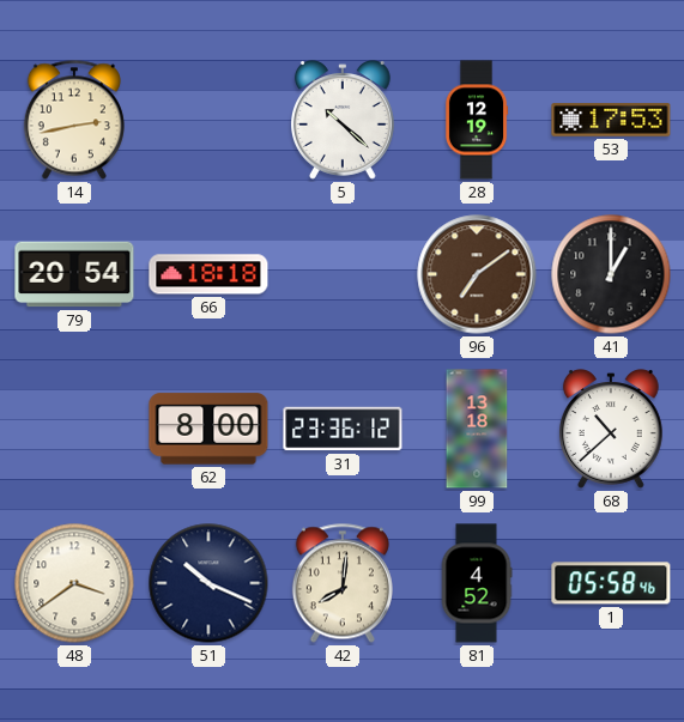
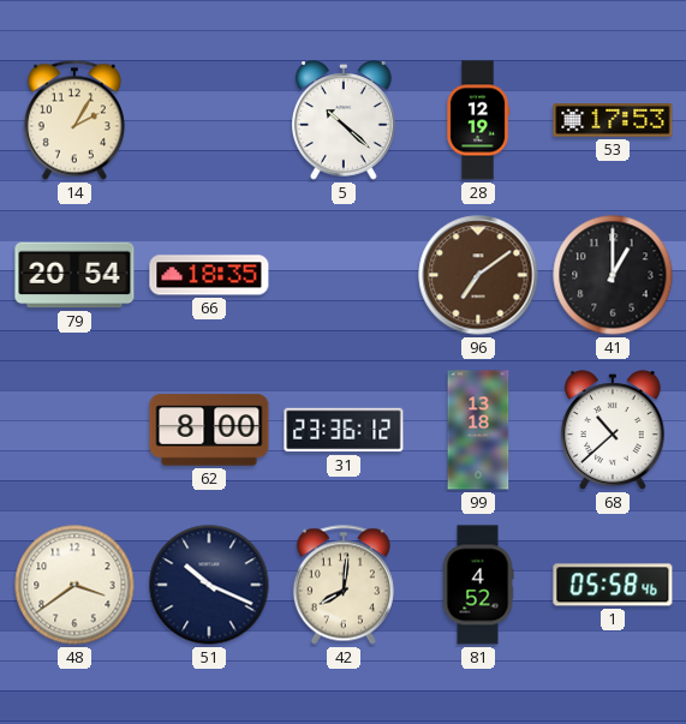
14: 2:43 -> 2:05
66: 18:18 -> 18:35
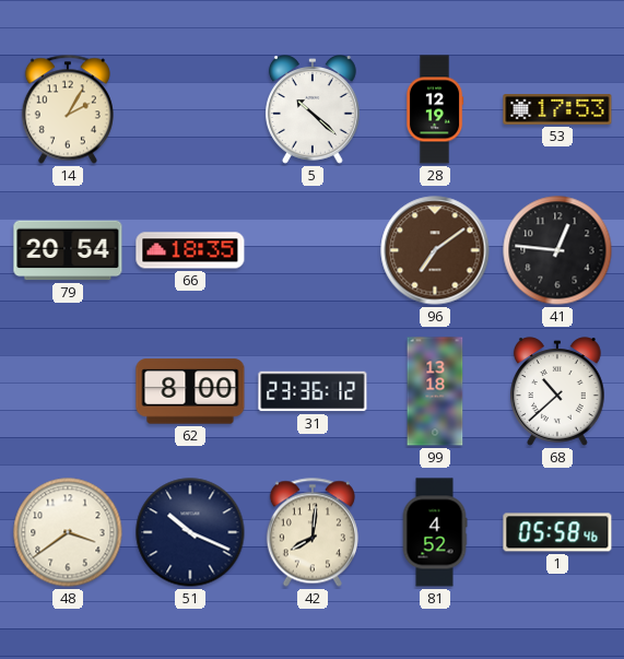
41: 1:00 -> 12:46
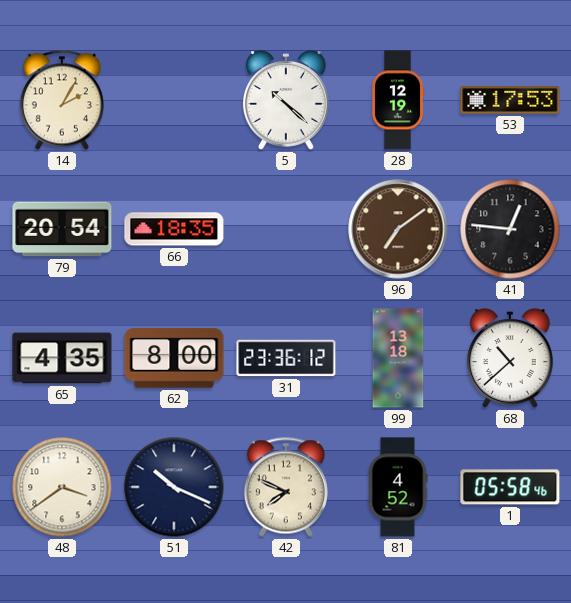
65: none -> 4:35
42: 8:01 -> 7:49
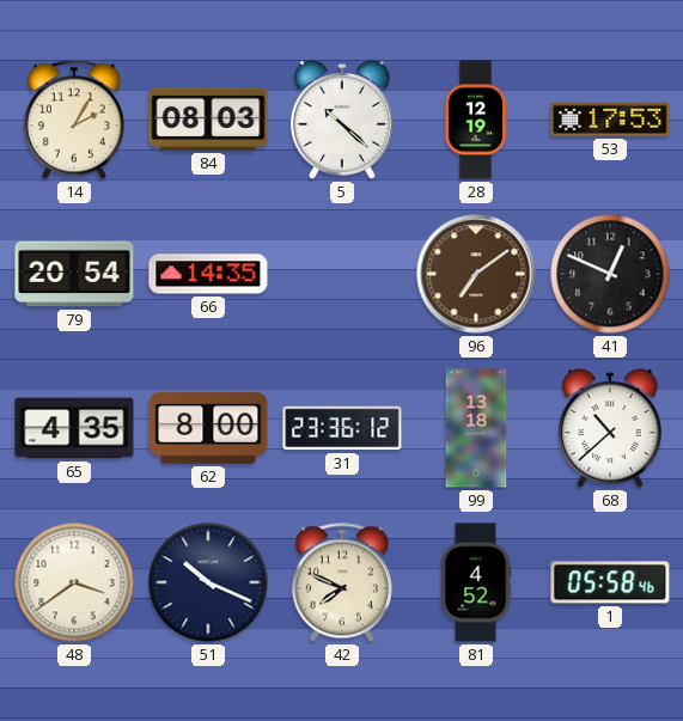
84: none -> 08:03
66: 18:35 -> 14:35
41: 12:46 -> 12:49
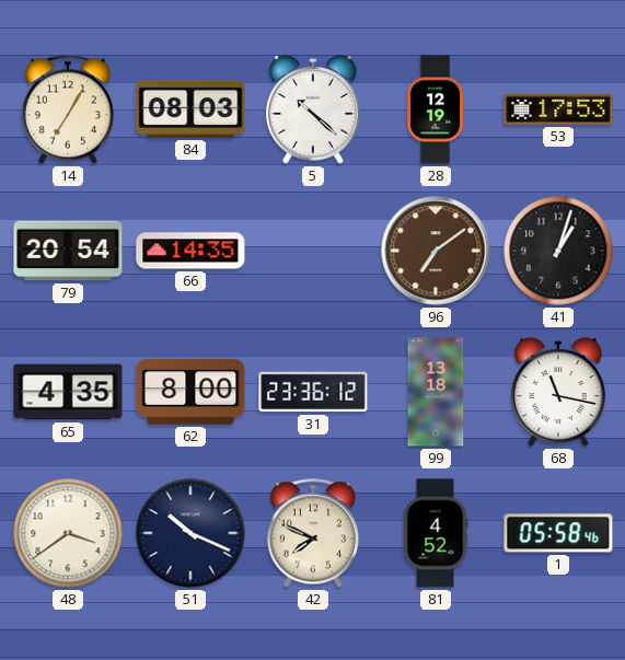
14: 2:05 -> 7:05
41: 12:49 -> 1:03
68: 10:38 -> 11:17
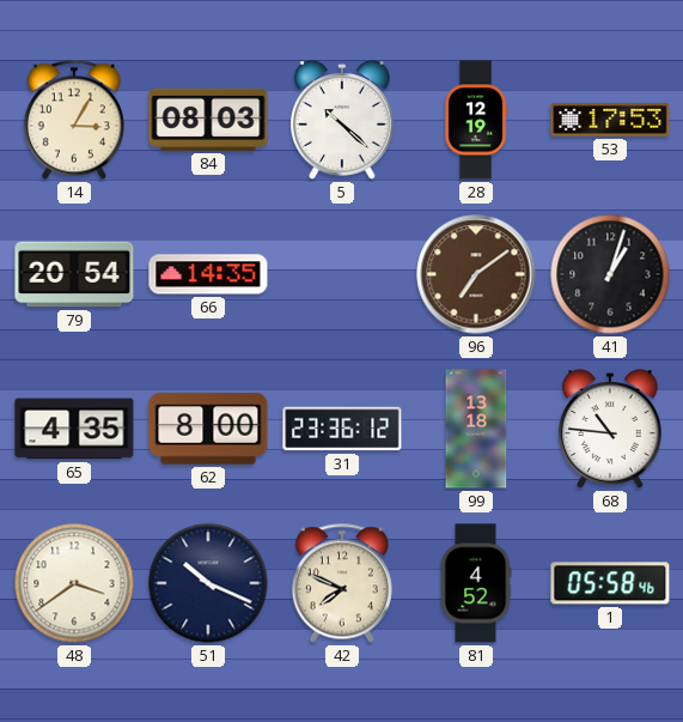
14: 7:05 -> 3:05
68: 11:17 -> 10:46
